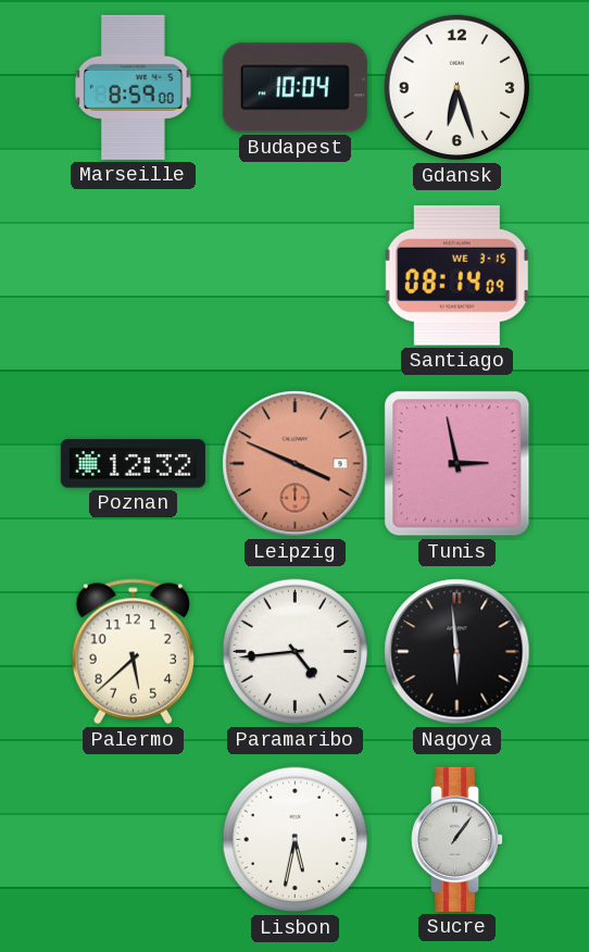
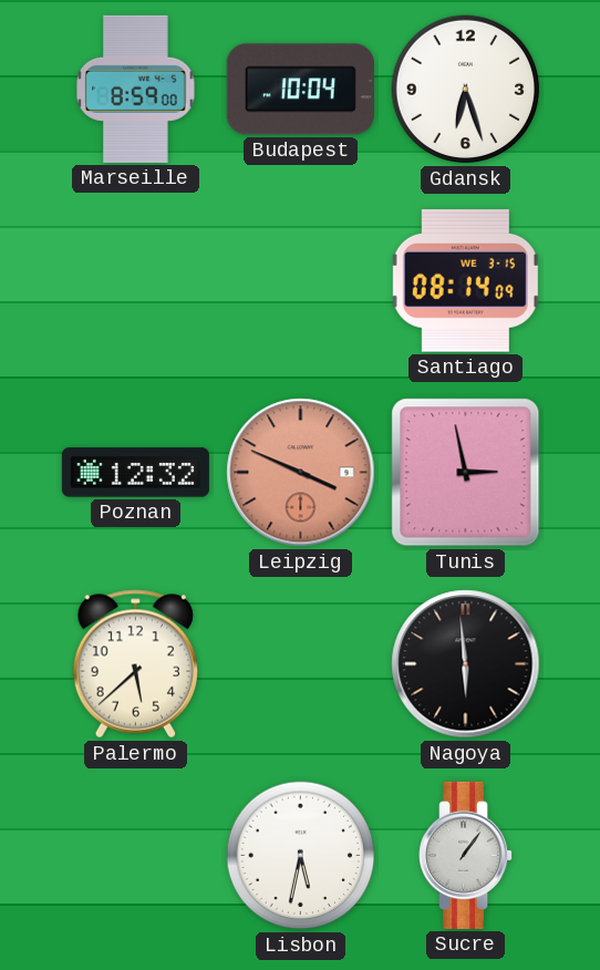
Paramaribo: 4:44 -> none
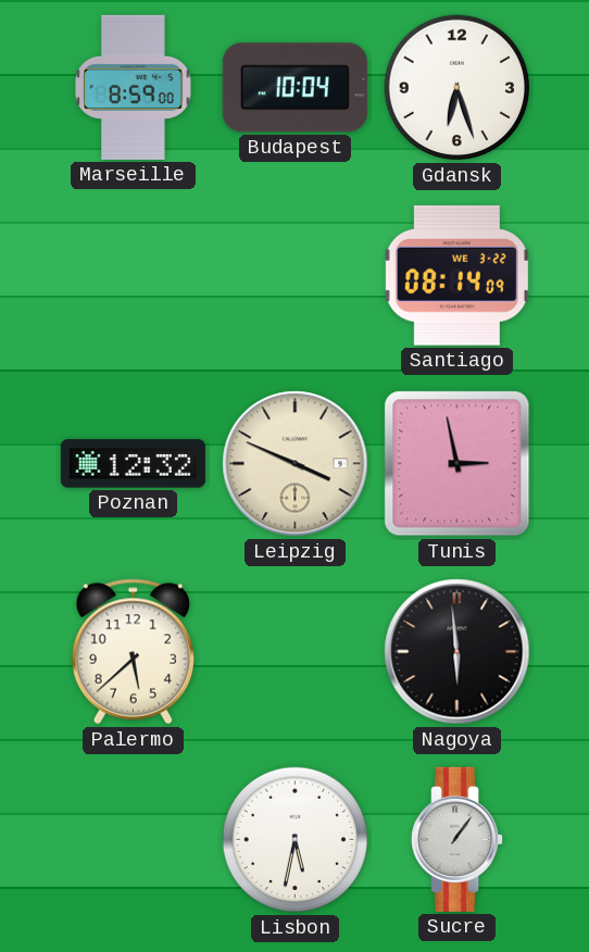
Santiago date: WE 3-15 -> WE 3-22
Leipzig dial: salmon -> cream
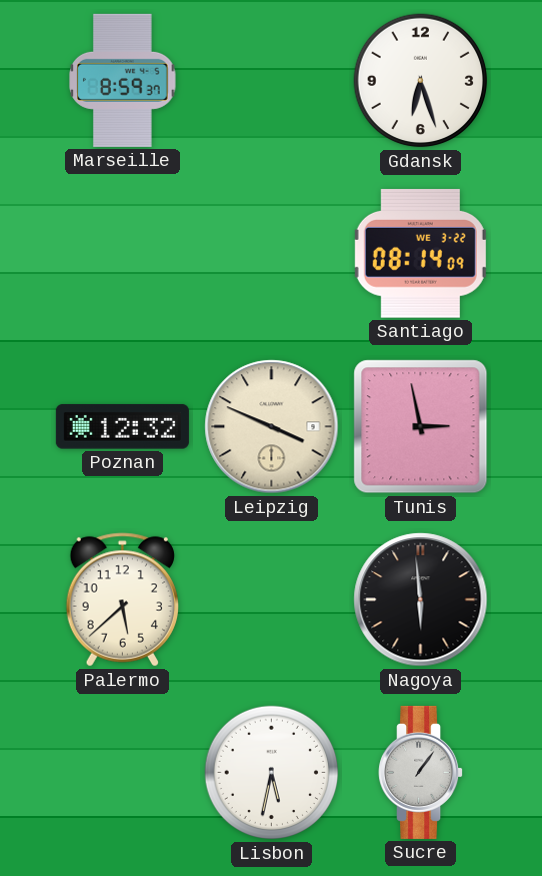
Marseille: 8:59:00 -> 8:59:37
Budapest: 10:04 -> none
